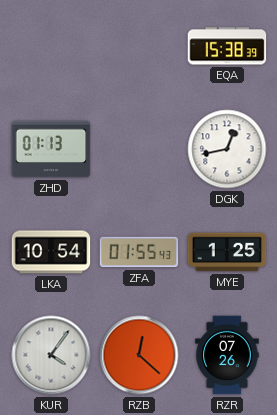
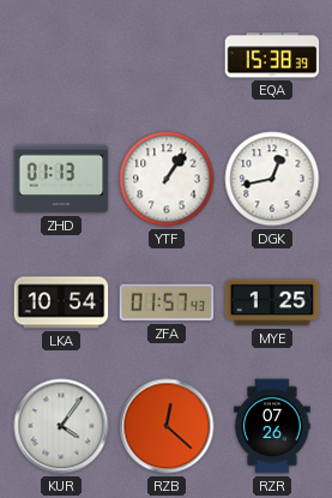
YTF: none -> 1:06
ZFA: 01:55 -> 01:57
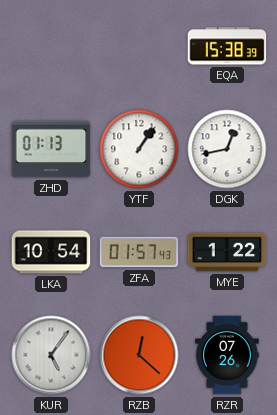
MYE: 1:25 -> 1:22
KUR: 4:06 -> 5:06
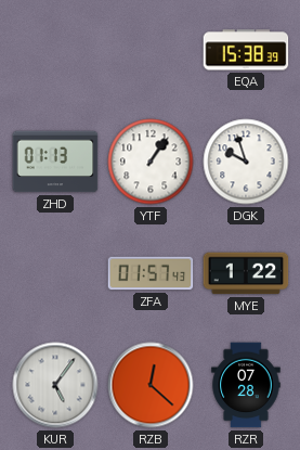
DGK: 12:43 -> 9:57
LKA: 10:54 -> none
RZR: 07:26 -> 07:28
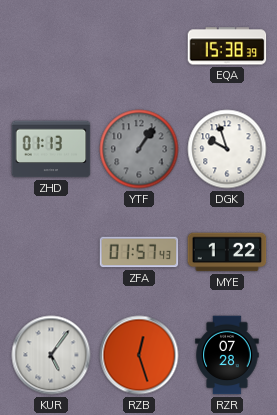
YTF dial: white -> grey
RZB: 12:22 -> 12:27
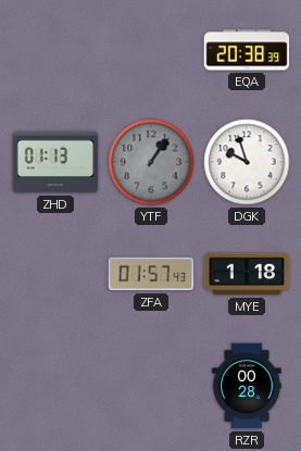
EQA: 15:38 -> 20:38
MYE: 1:22 -> 1:18
KUR: 5:06 -> none
RZB: 12:27 -> none
RZR: 07:28 -> 00:28
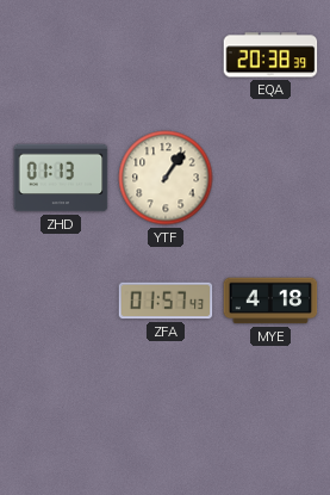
YTF dial: grey -> cream
DGK: 9:57 -> none
MYE: 1:18 -> 4:18
RZR: 00:28 -> none
